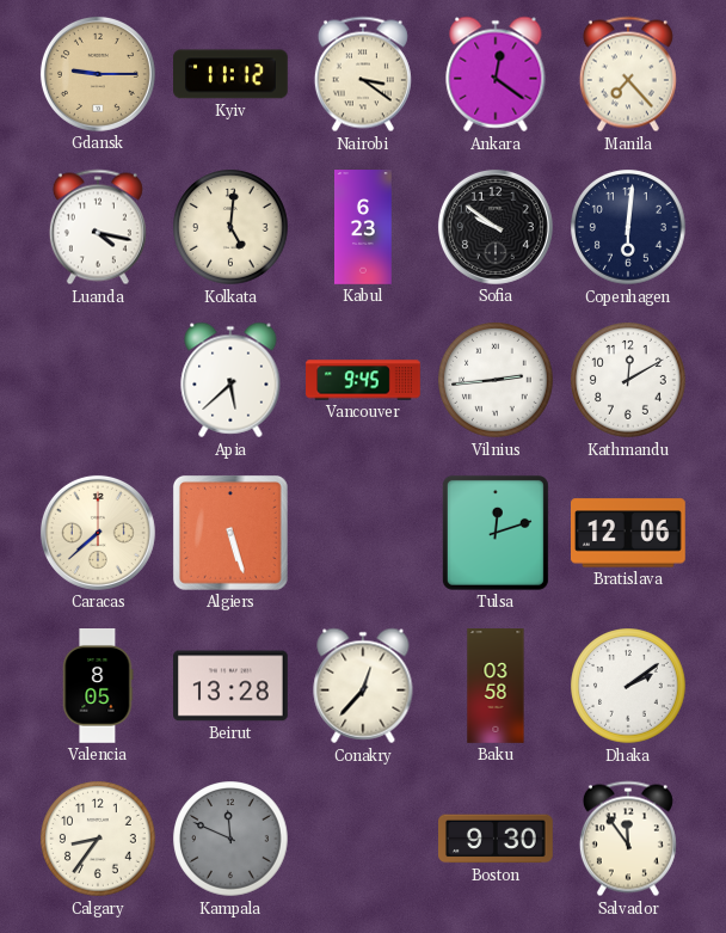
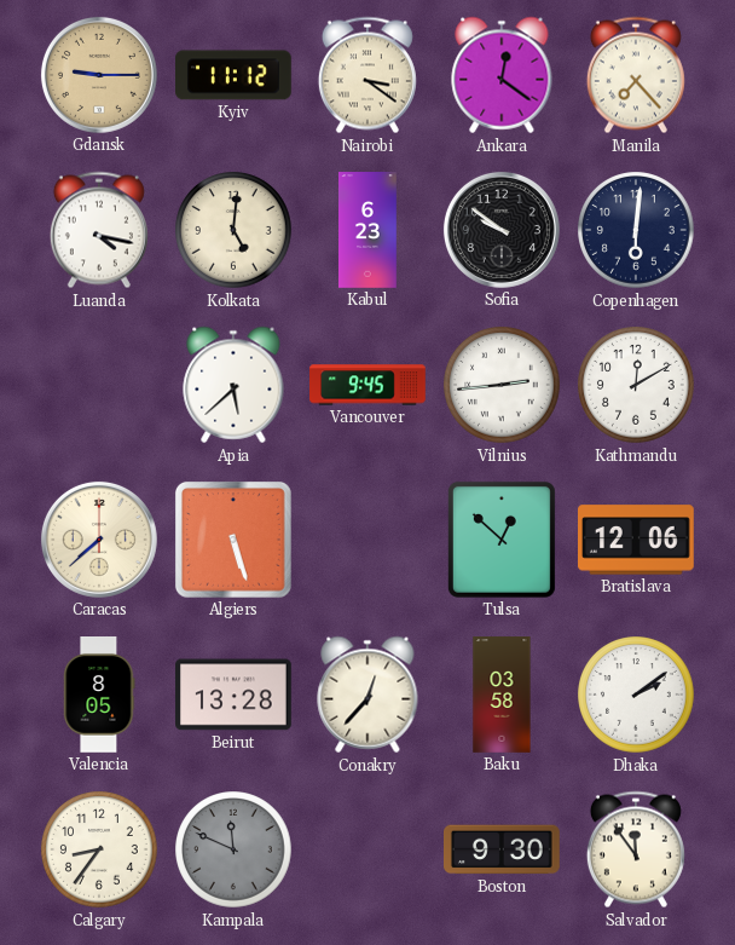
Tulsa: 12:12 -> 12:52
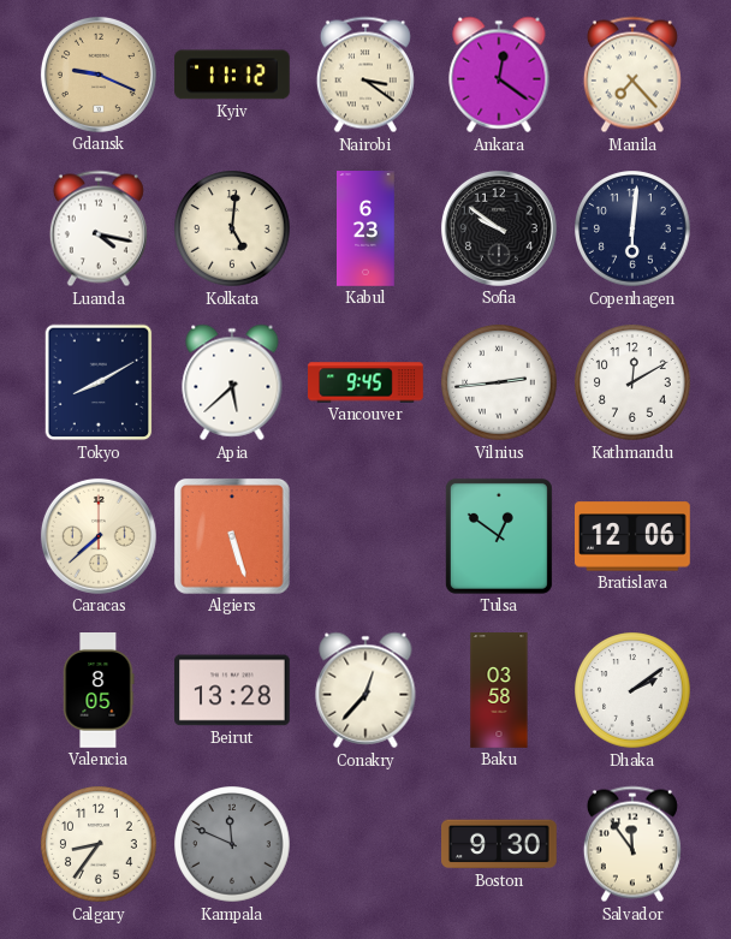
Gdansk: 9:15 -> 9:19
Tokyo: none -> 8:10
Tulsa: 12:52 -> 12:51
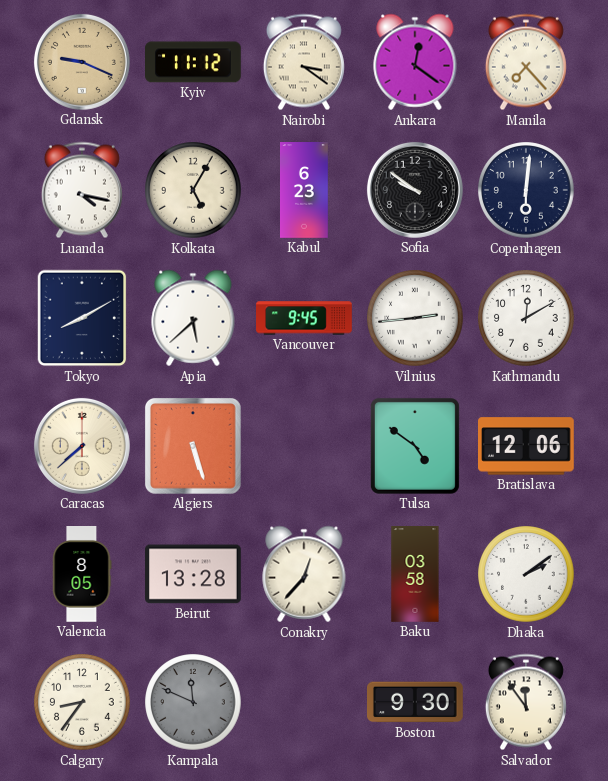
Kolkata: 5:01 -> 5:05
Tulsa: 12:51 -> 4:51
